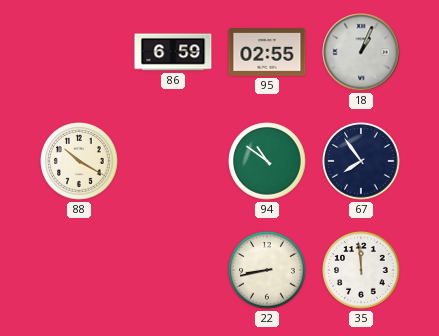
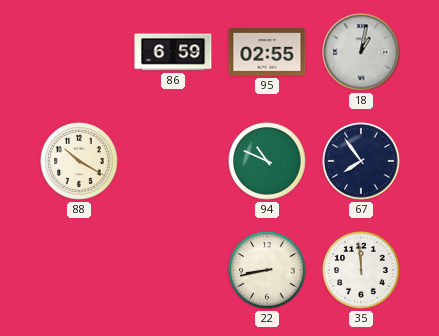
18: 1:04 -> 1:02
94: 10:51 -> 10:49
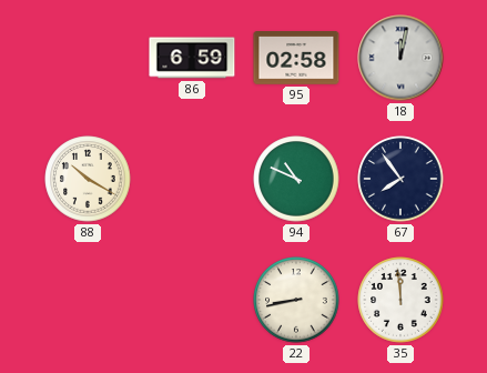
95: 02:55 -> 02:58
18: 1:02 -> 12:02
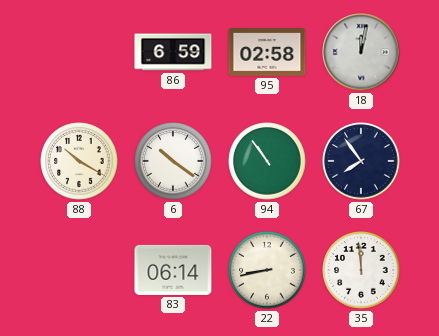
6: none -> 10:21
94: 10:49 -> 10:54
83: none -> 06:14
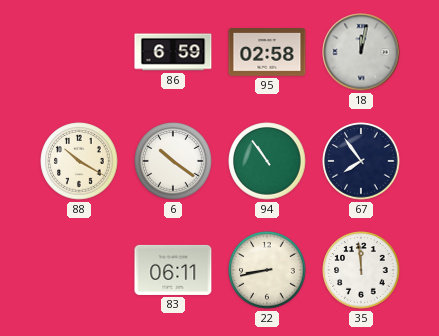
83: 06:14 -> 06:11
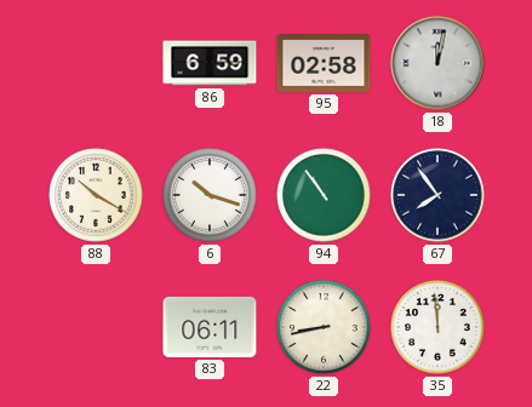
6: 10:21 -> 10:18
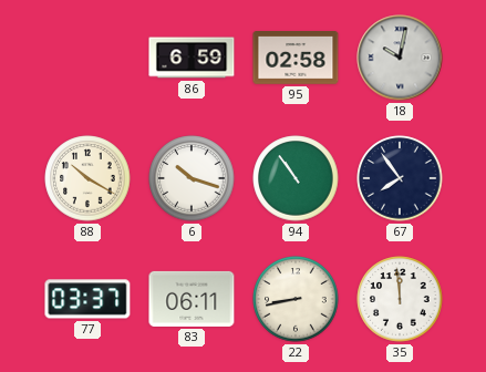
18: 12:02 -> 10:02
77: none -> 03:37
